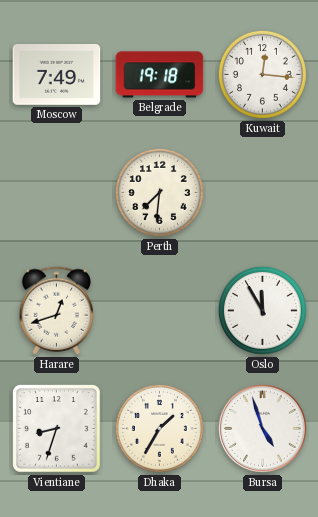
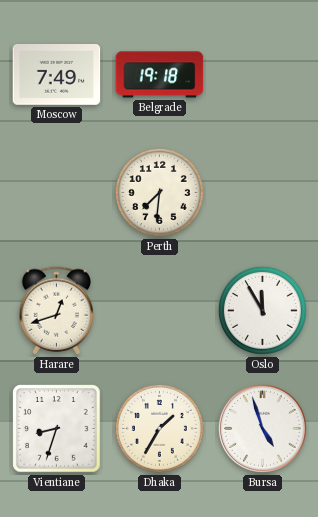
Kuwait: 12:16 -> none
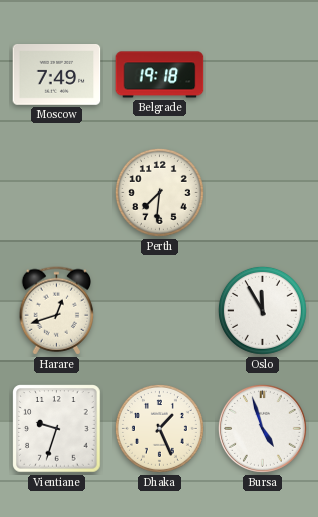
Vientiane: 8:33 -> 9:33
Dhaka: 1:35 -> 1:26
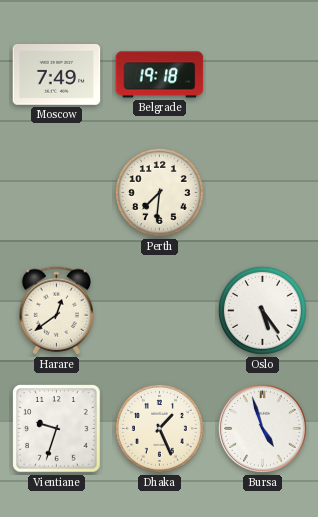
Harare: 12:42 -> 12:39
Oslo: 11:55 -> 5:24
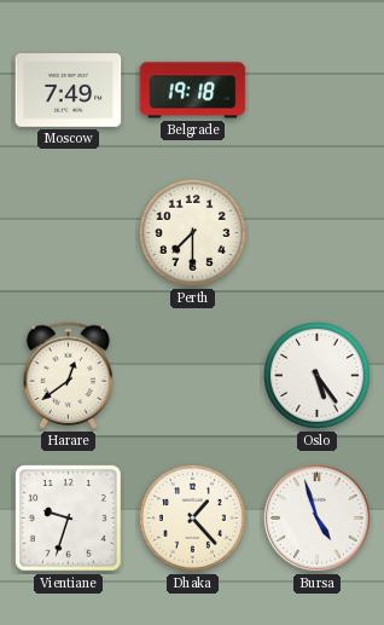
Perth: 7:31 -> 7:30
Dhaka: 1:26 -> 1:23
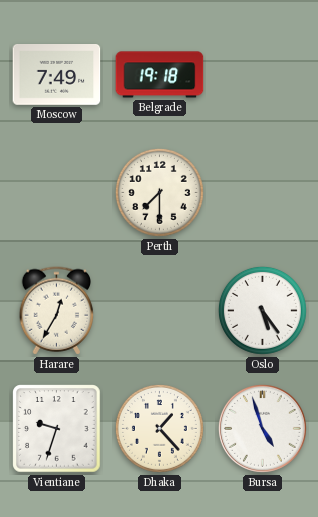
Harare: 12:39 -> 12:35
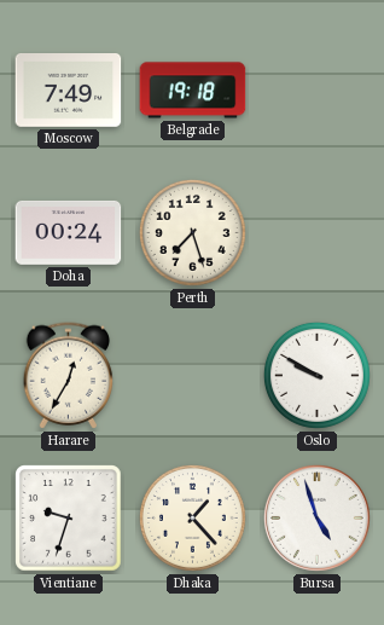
Doha: none -> 00:24
Perth: 7:30 -> 7:27
Oslo: 5:24 -> 9:50
